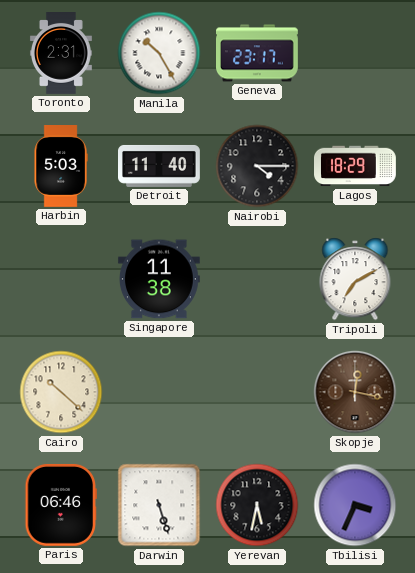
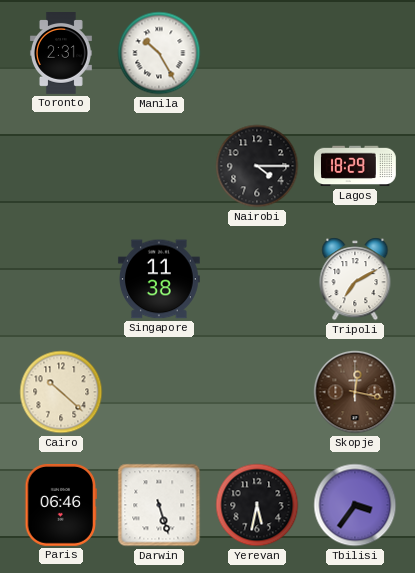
Geneva: 23:17 -> none
Harbin: 5:03 -> none
Detroit: 11:40 -> none
Tbilisi: 3:34 -> 3:36
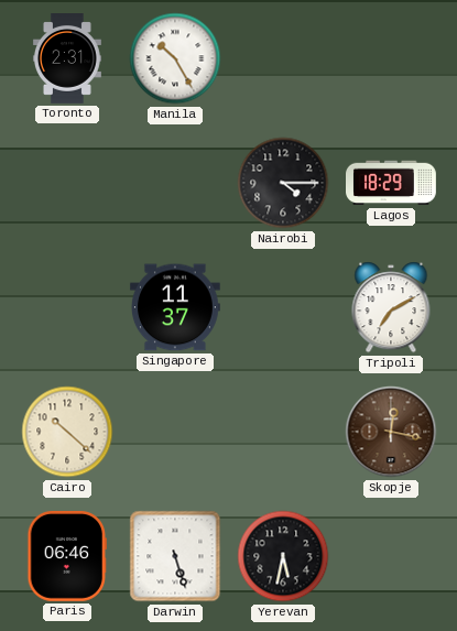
Singapore: 11:38 -> 11:37
Tbilisi: 3:36 -> none
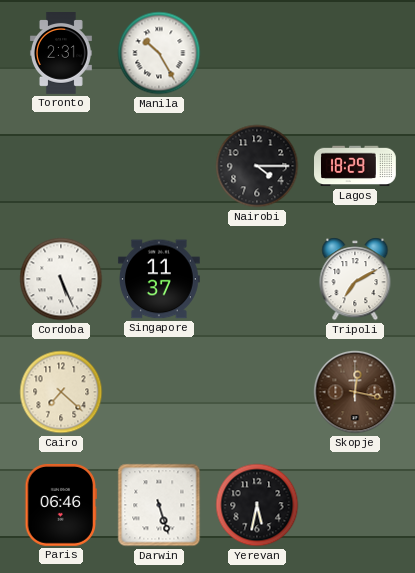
Cordoba: none -> 5:26
Cairo: 10:22 -> 7:22
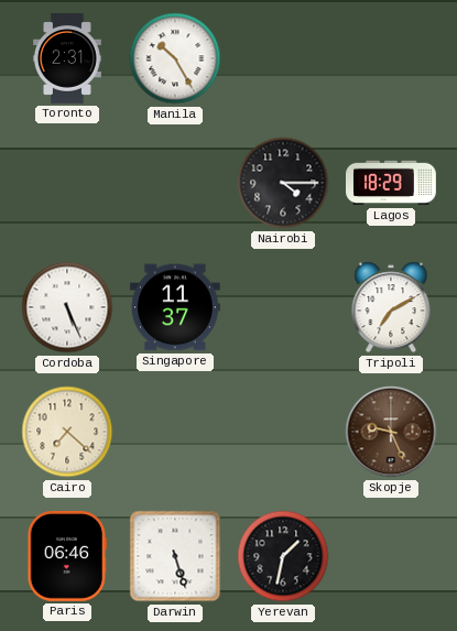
Skopje: 12:17 -> 9:26
Yerevan: 5:32 -> 1:32
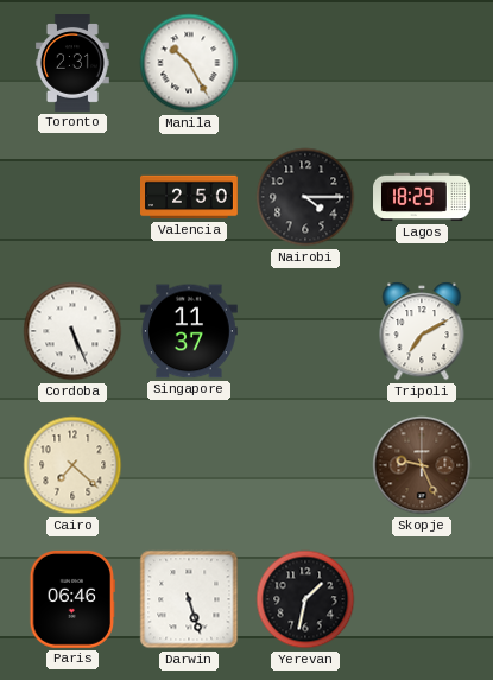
Valencia: none -> 2:50
